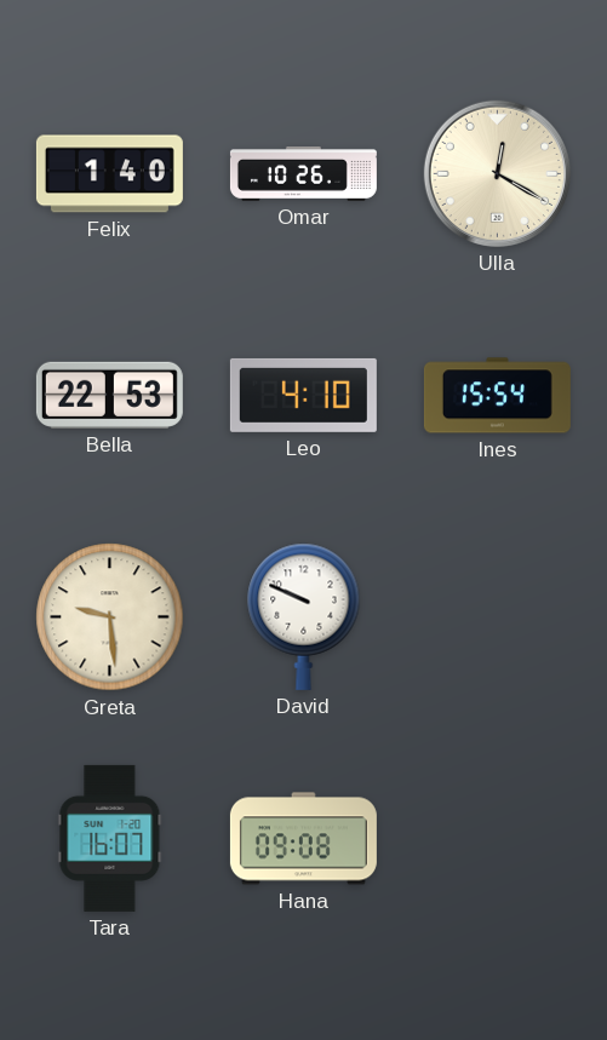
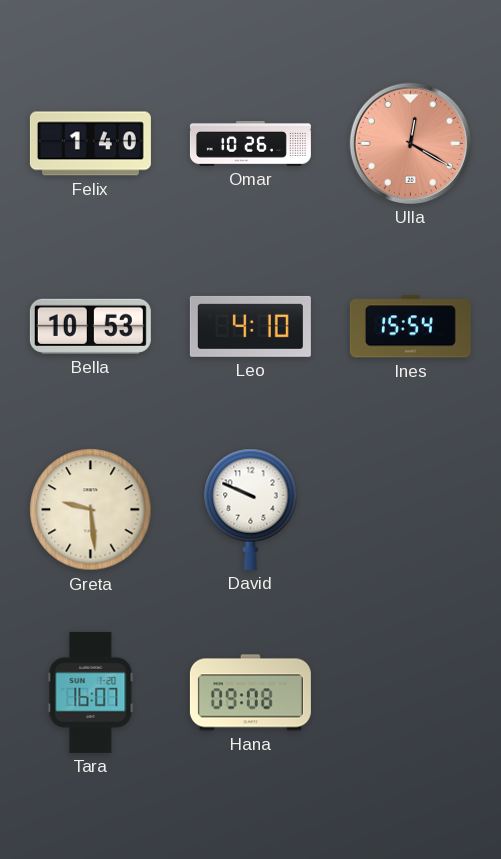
Ulla dial: cream -> salmon
Bella: 22:53 -> 10:53
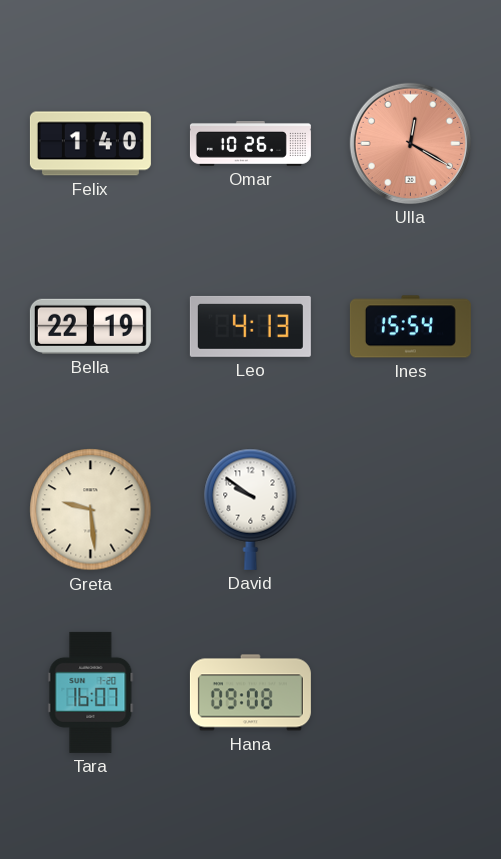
Bella: 10:53 -> 22:19
Leo: 4:10 -> 4:13
David: 9:49 -> 9:51
